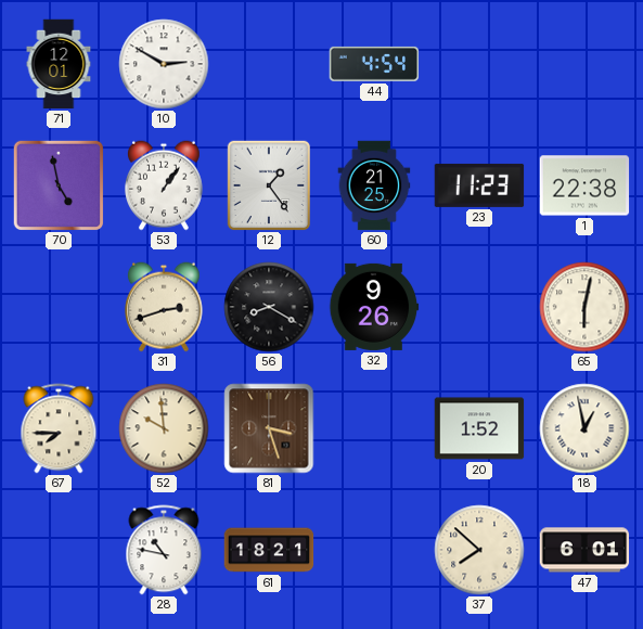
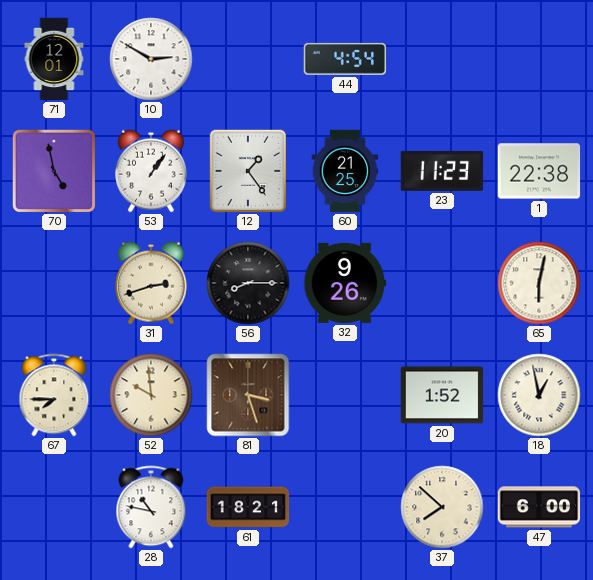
56: 8:20 -> 8:15
47: 6:01 -> 6:00
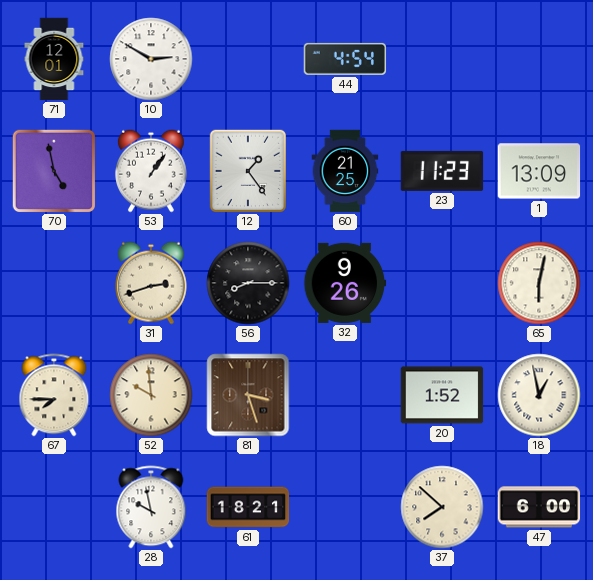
1: 22:38 -> 13:09
28: 10:47 -> 9:58
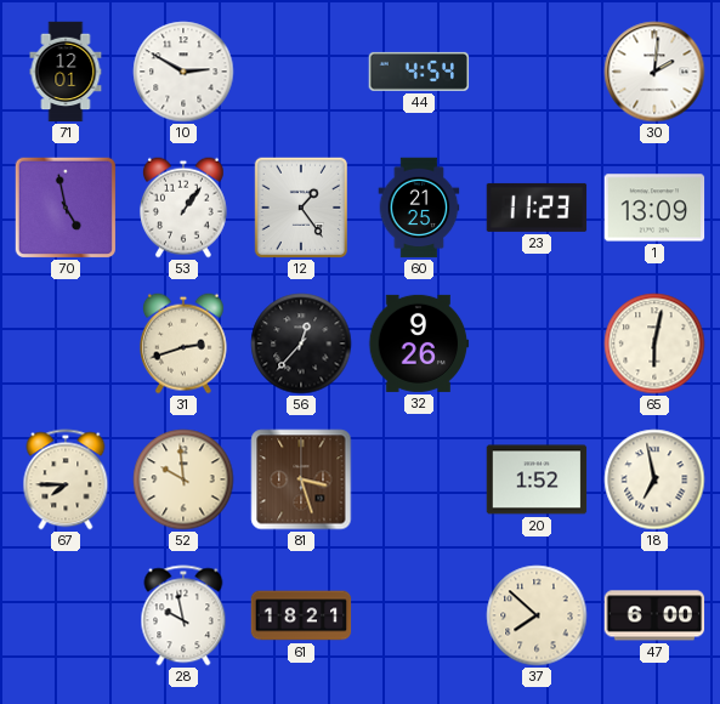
30: none -> 2:01
56: 8:15 -> 12:37
18: 12:58 -> 6:58
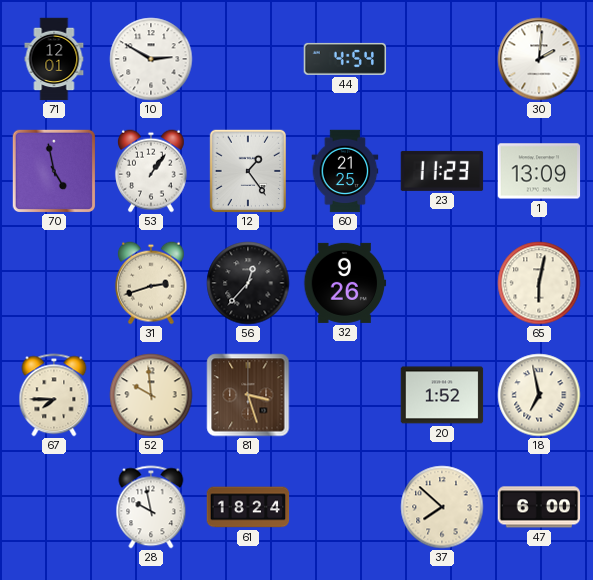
61: 18:21 -> 18:24
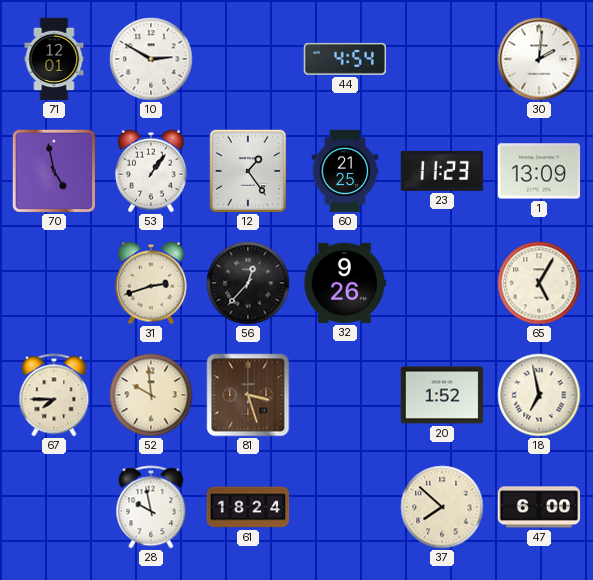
65: 6:02 -> 5:05
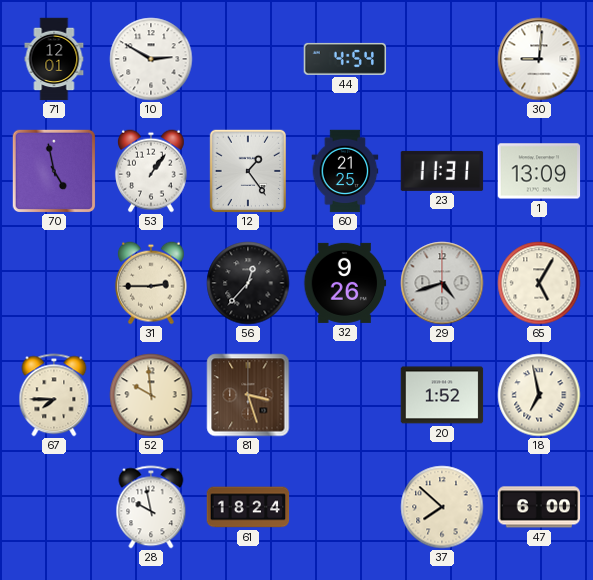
30: 2:01 -> 9:01
23: 11:23 -> 11:31
31: 2:42 -> 2:45
29: none -> 4:42
